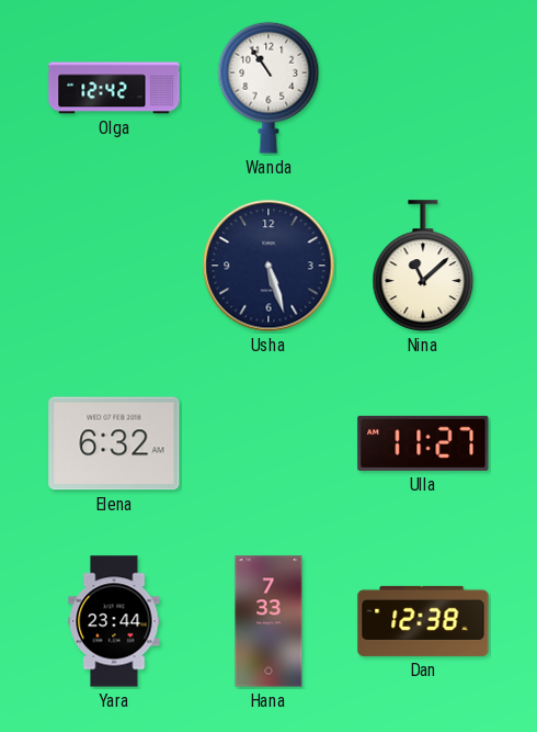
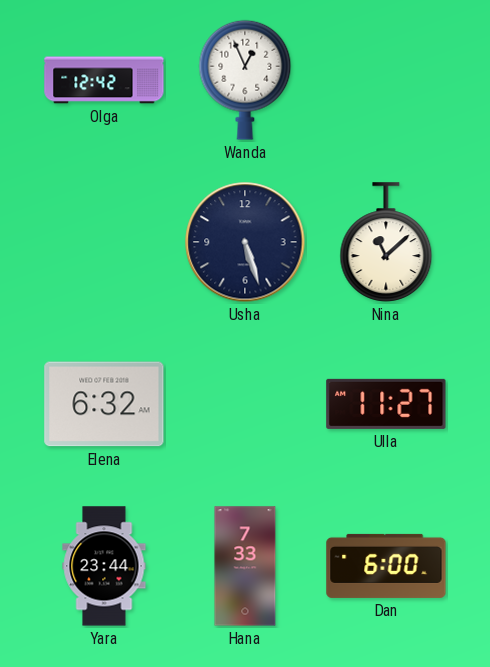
Wanda: 10:54 -> 12:56
Dan: 12:38 -> 6:00
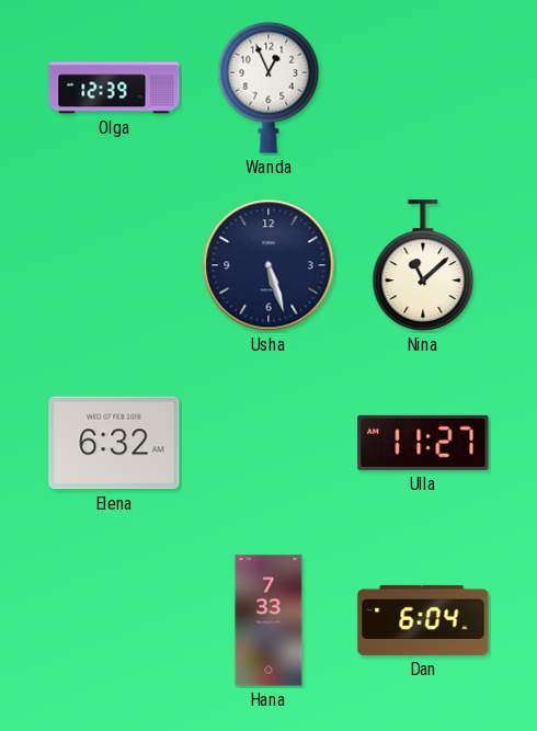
Olga: 12:42 -> 12:39
Yara: 23:44 -> none
Dan: 6:00 -> 6:04
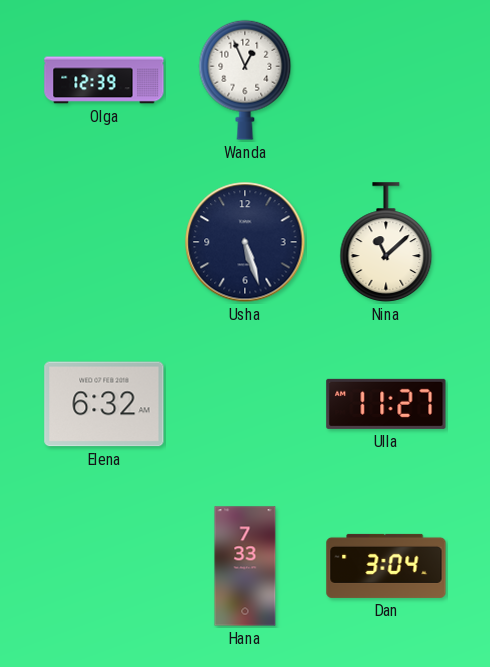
Dan: 6:04 -> 3:04
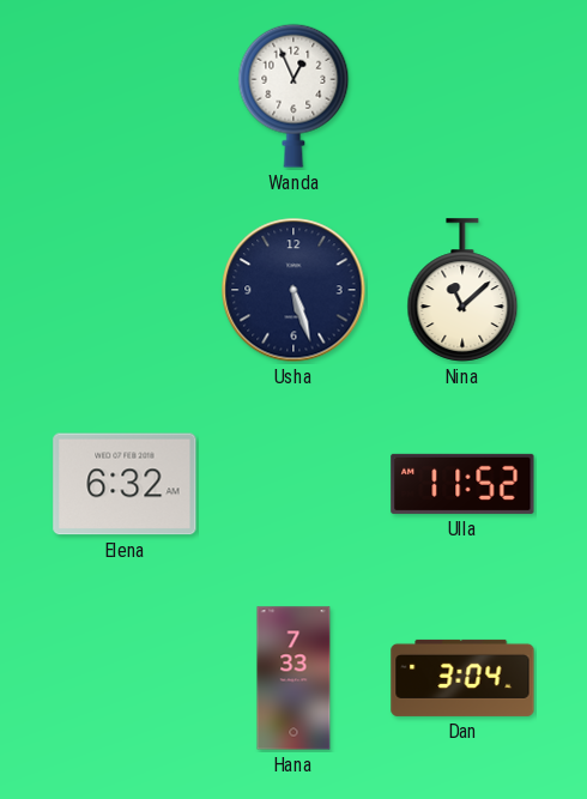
Olga: 12:39 -> none
Ulla: 11:27 -> 11:52
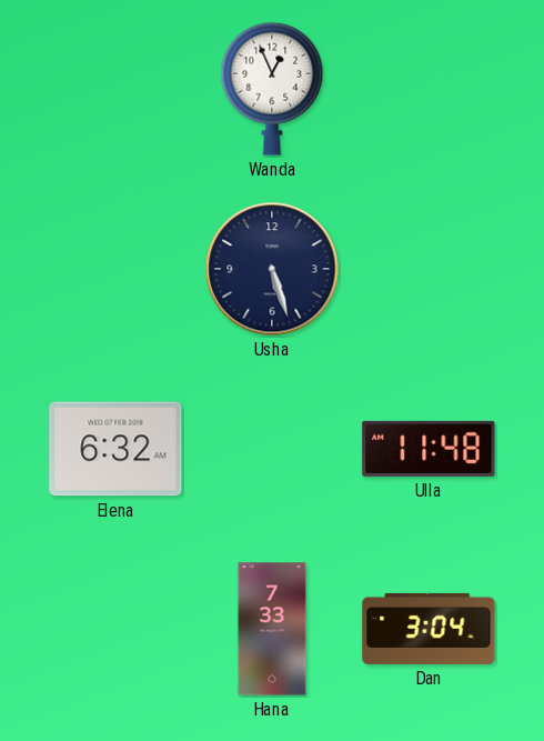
Nina: 11:08 -> none
Ulla: 11:52 -> 11:48
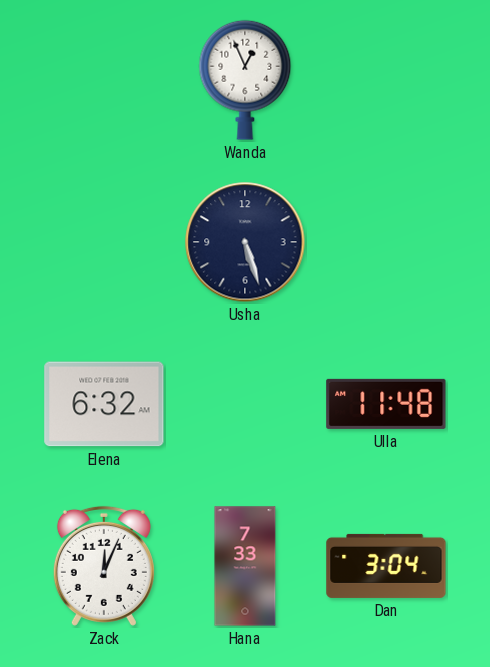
Zack: none -> 12:04
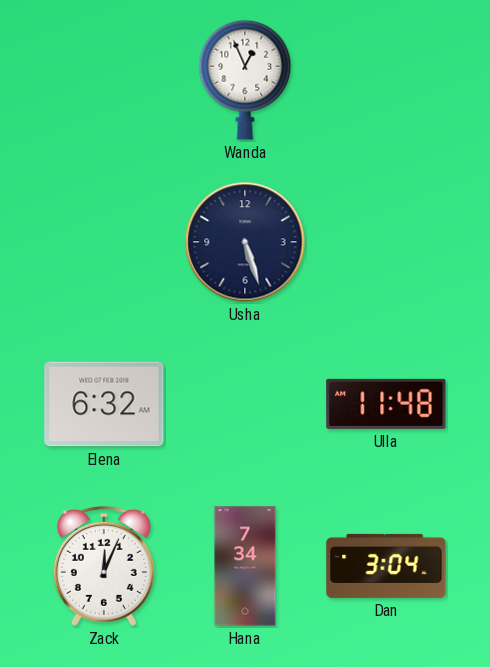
Hana: 7:33 -> 7:34
